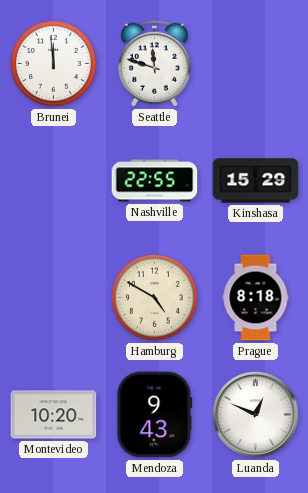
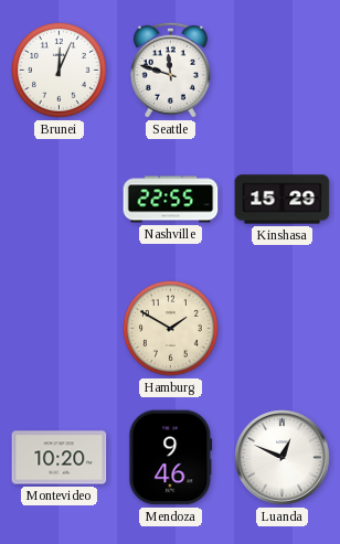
Brunei: 11:59 -> 12:04
Hamburg: 4:50 -> 1:50
Prague: 8:18 -> none
Mendoza: 9:43 -> 9:46
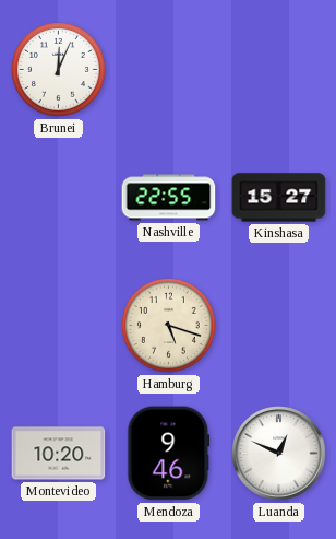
Seattle: 11:48 -> none
Kinshasa: 15:29 -> 15:27
Hamburg: 1:50 -> 5:18
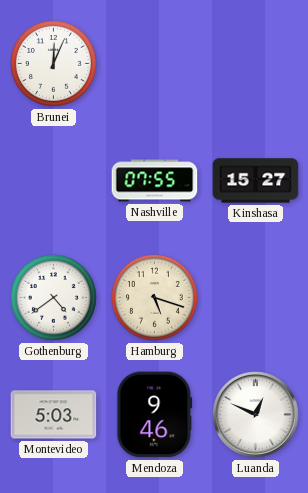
Nashville: 22:55 -> 07:55
Gothenburg: none -> 4:39
Montevideo: 10:20 -> 5:03
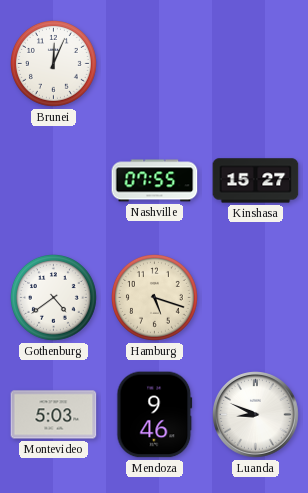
Luanda: 12:49 -> 8:49
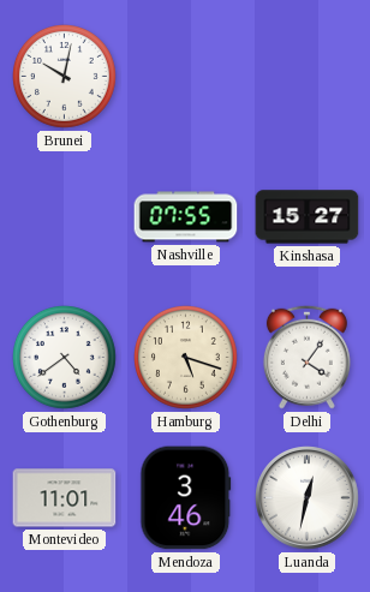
Brunei: 12:04 -> 10:02
Delhi: none -> 4:06
Montevideo: 5:03 -> 11:01
Mendoza: 9:46 -> 3:46
Luanda: 8:49 -> 12:32
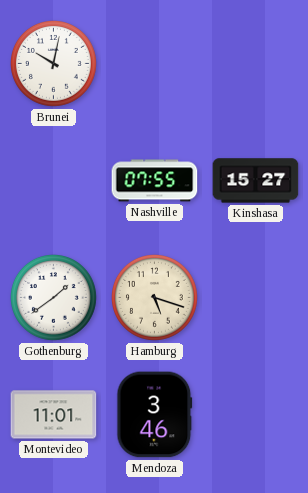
Gothenburg: 4:39 -> 1:39
Delhi: 4:06 -> none
Luanda: 12:32 -> none
